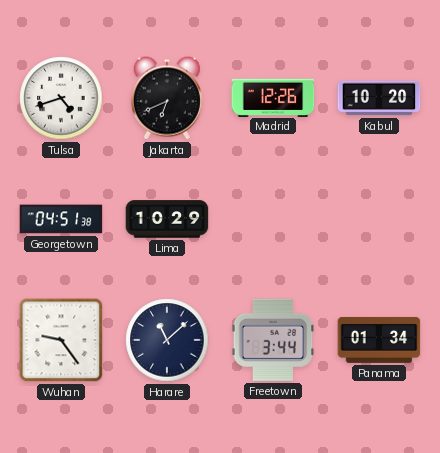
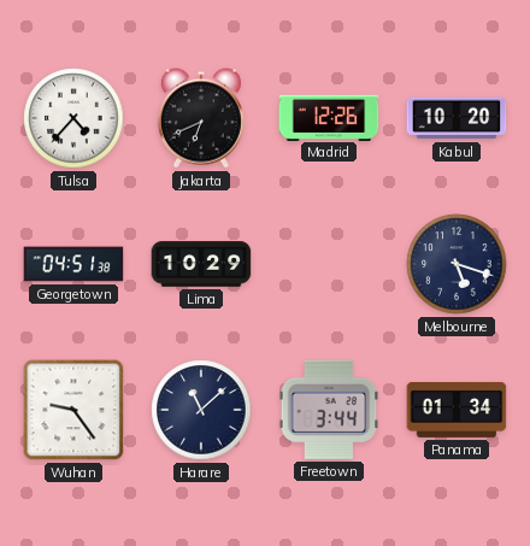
Tulsa: 4:42 -> 4:37
Melbourne: none -> 5:18
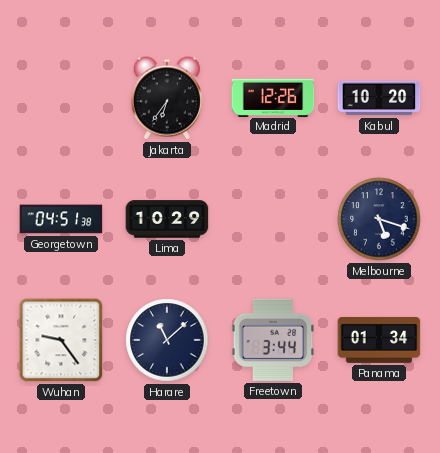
Tulsa: 4:37 -> none
Jakarta: 6:41 -> 6:36
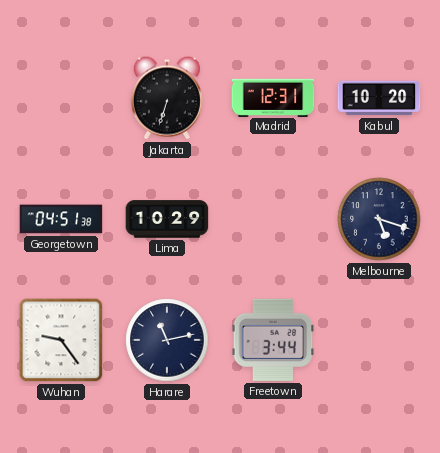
Jakarta: 6:36 -> 6:33
Madrid: 12:26 -> 12:31
Harare: 11:08 -> 11:13
Panama: 01:34 -> none
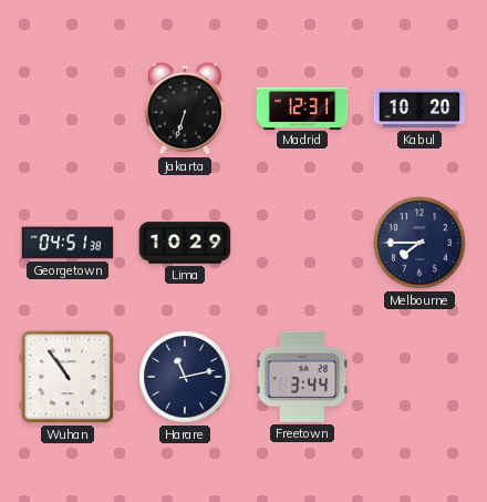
Melbourne: 5:18 -> 7:45
Wuhan: 9:24 -> 10:54
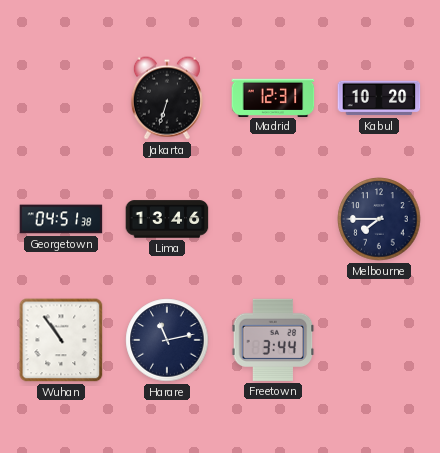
Lima: 10:29 -> 13:46
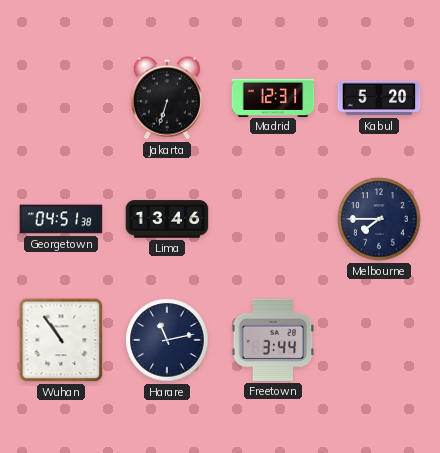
Kabul: 10:20 -> 5:20
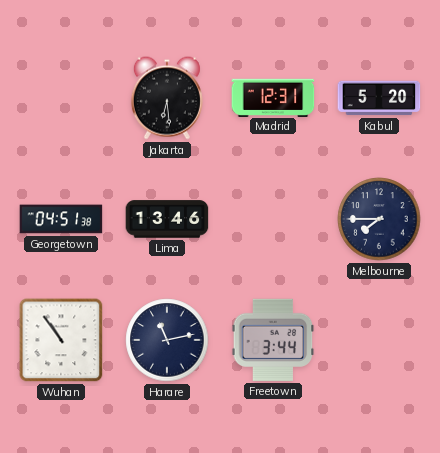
Jakarta: 6:33 -> 6:29
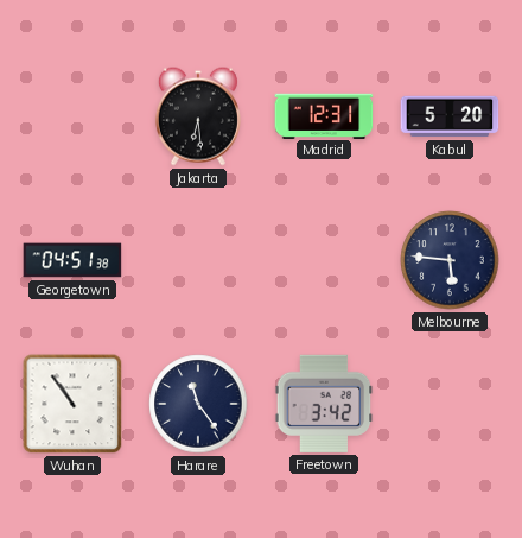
Lima: 13:46 -> none
Melbourne: 7:45 -> 5:46
Harare: 11:13 -> 11:24
Freetown: 3:44 -> 3:42
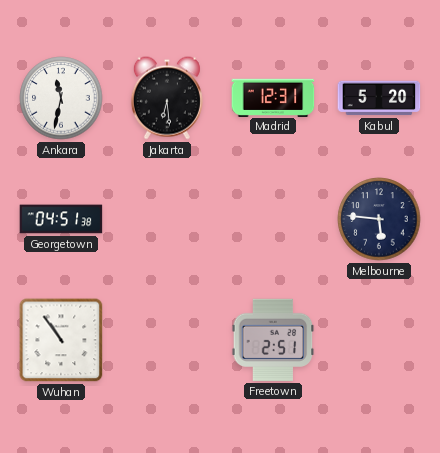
Ankara: none -> 11:32
Harare: 11:24 -> none
Freetown: 3:42 -> 2:51
